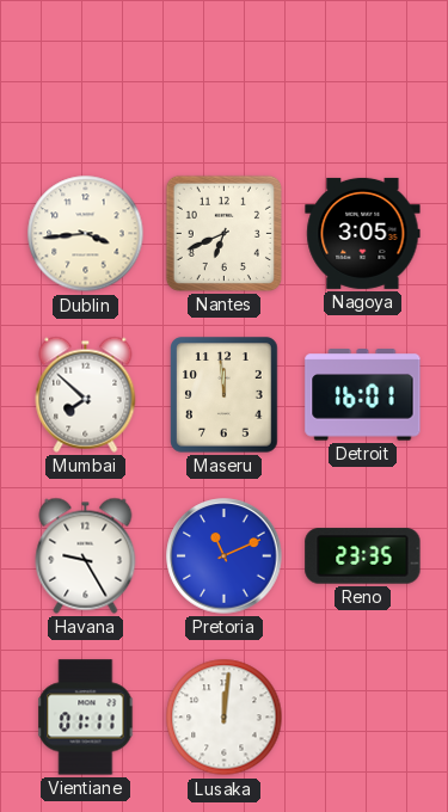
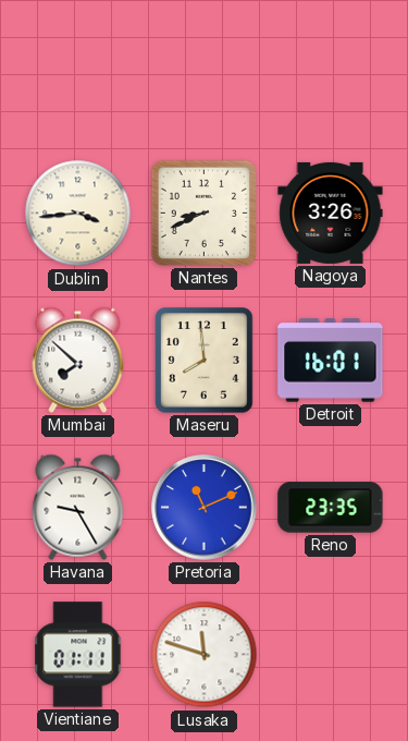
Nantes: 6:41 -> 8:41
Nagoya: 3:05 -> 3:26
Maseru: 11:59 -> 7:59
Lusaka: 12:01 -> 11:48
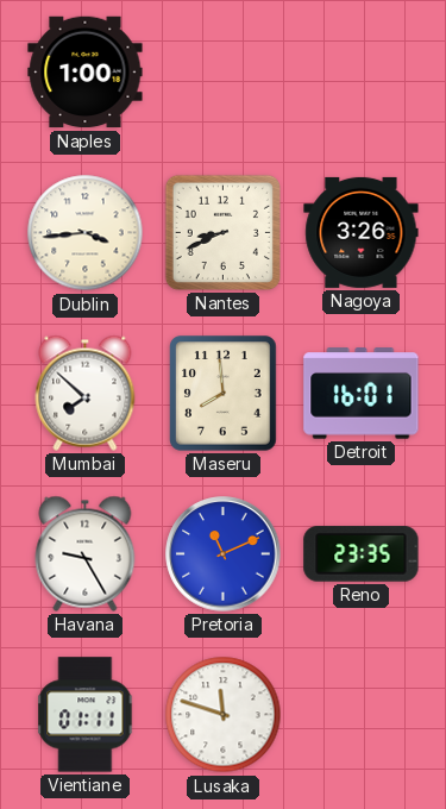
Naples: none -> 1:00
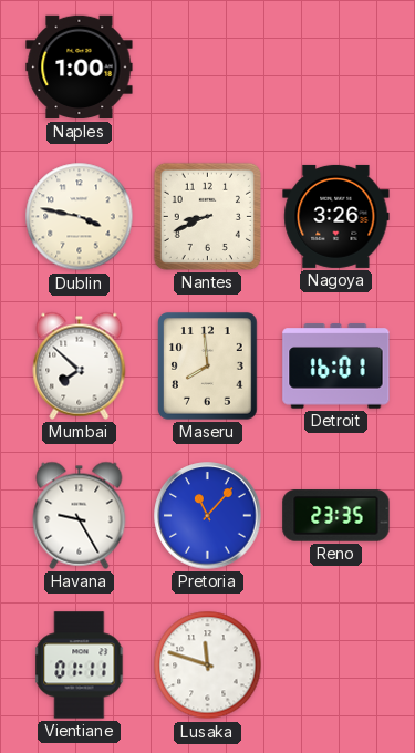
Dublin: 3:44 -> 3:47
Pretoria: 11:11 -> 11:07
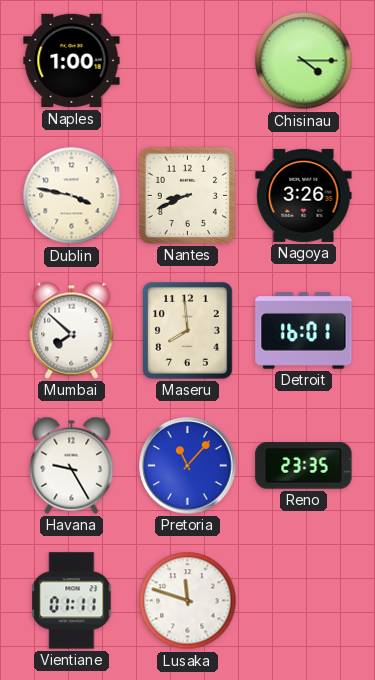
Chisinau: none -> 4:15
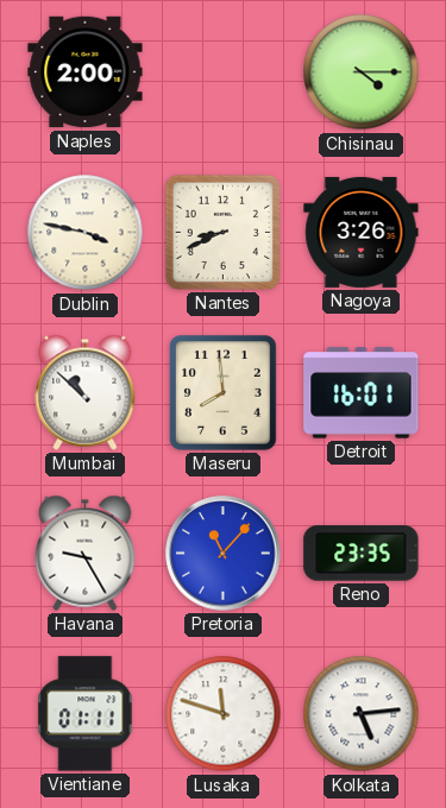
Naples: 1:00 -> 2:00
Mumbai: 7:52 -> 10:52
Kolkata: none -> 5:14
